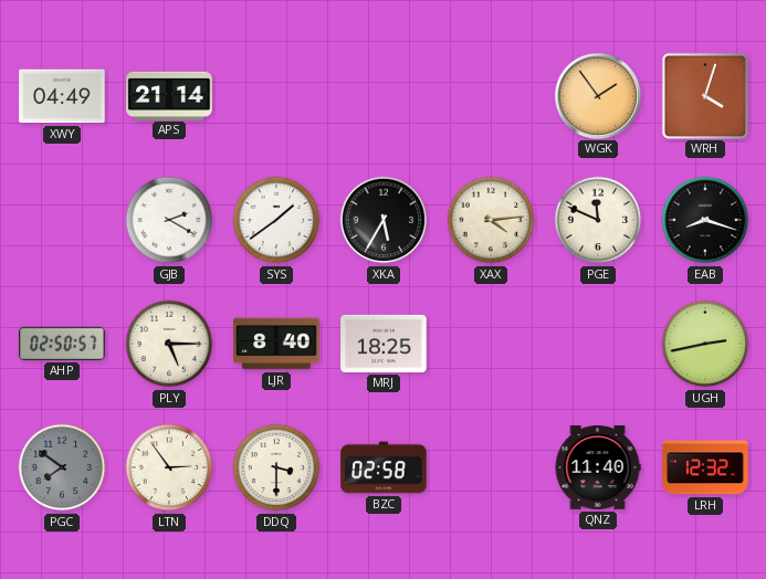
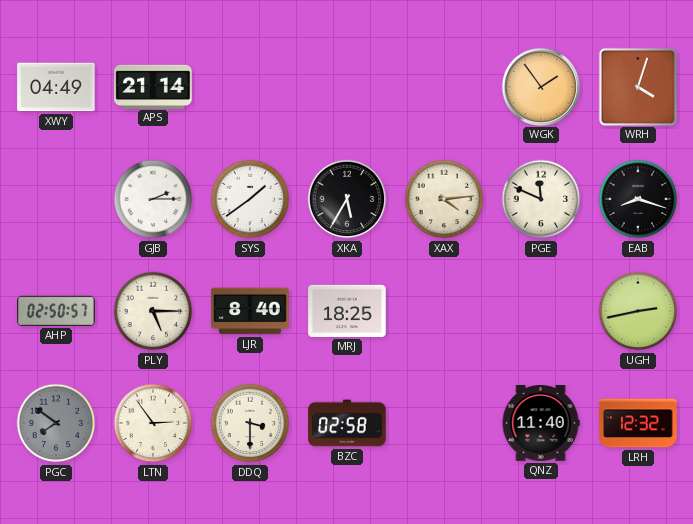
GJB: 2:20 -> 2:15
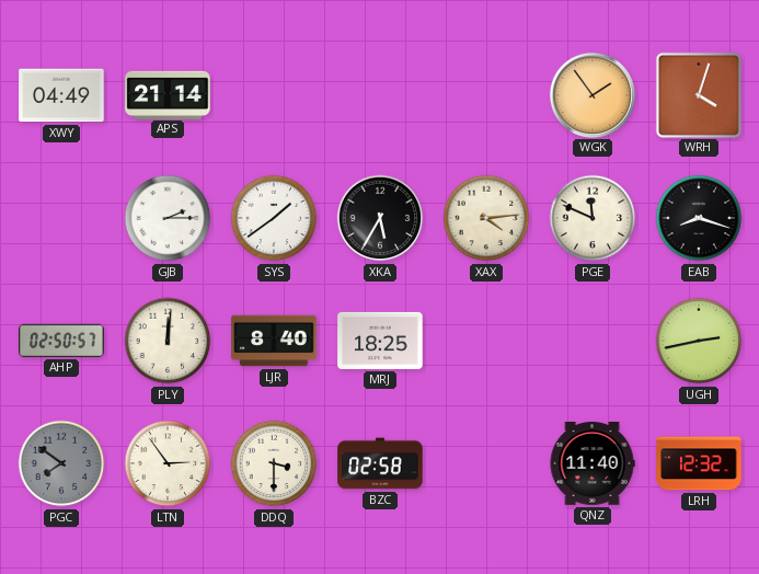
PLY: 5:15 -> 12:01
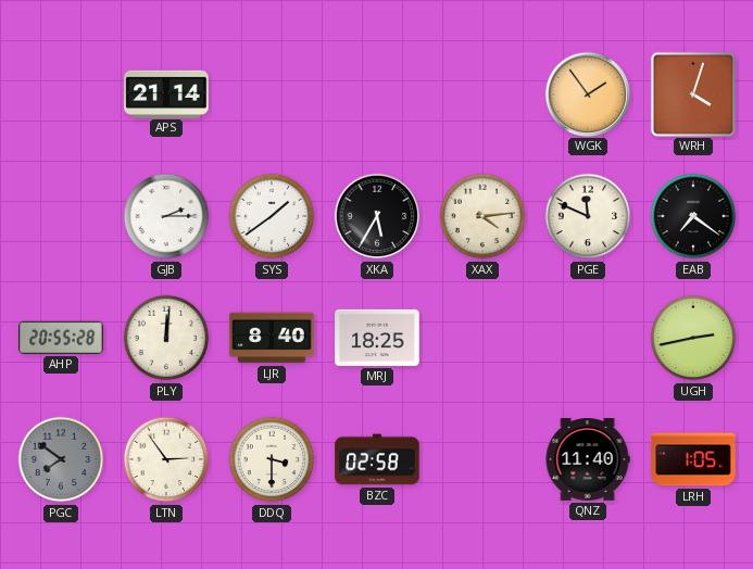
XWY: 04:49 -> none
EAB: 8:18 -> 7:21
AHP: 02:50 -> 20:55
LRH: 12:32 -> 1:05
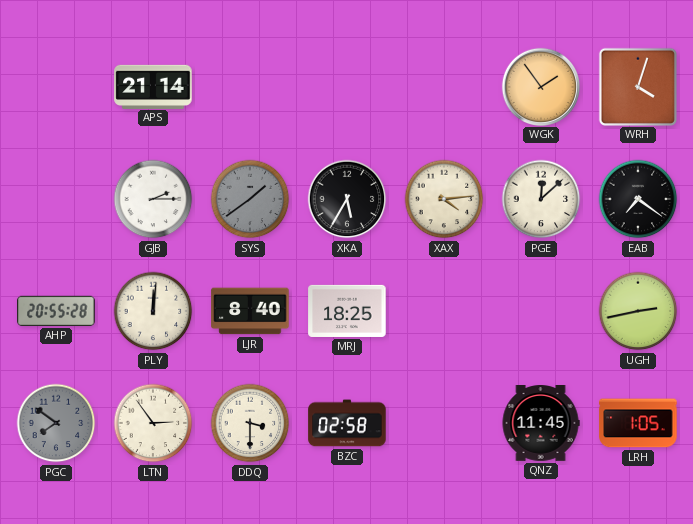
SYS dial: white -> grey
PGE: 11:49 -> 12:08
QNZ: 11:40 -> 11:45
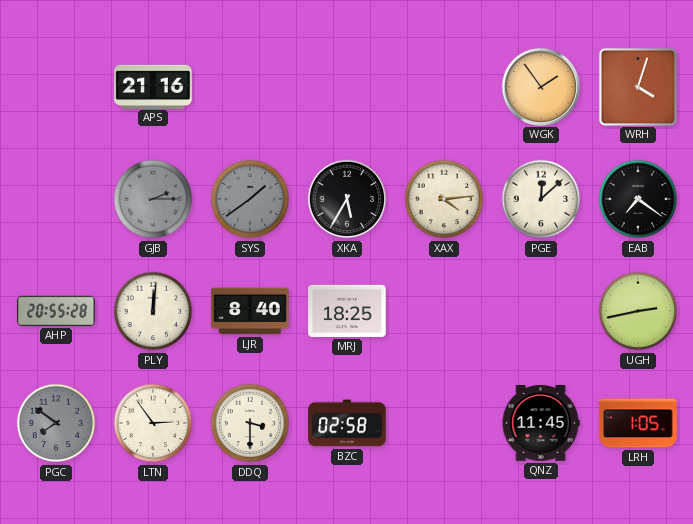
APS: 21:14 -> 21:16
GJB dial: white -> grey
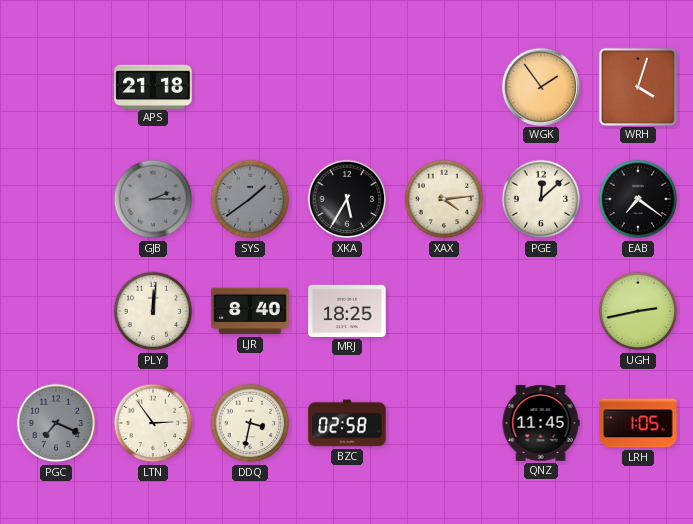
APS: 21:16 -> 21:18
AHP: 20:55 -> none
PGC: 7:51 -> 7:19
DDQ: 3:30 -> 3:32
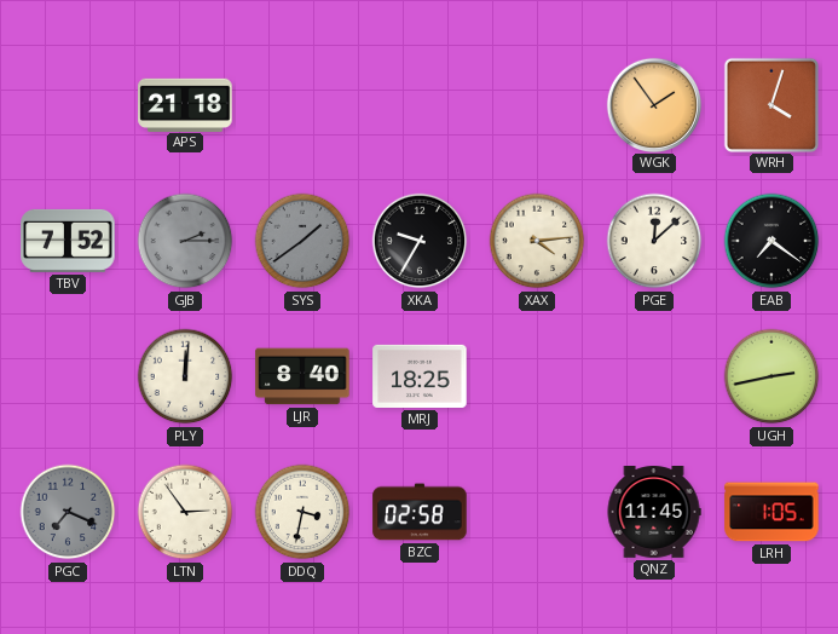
TBV: none -> 7:52
XKA: 5:35 -> 9:35
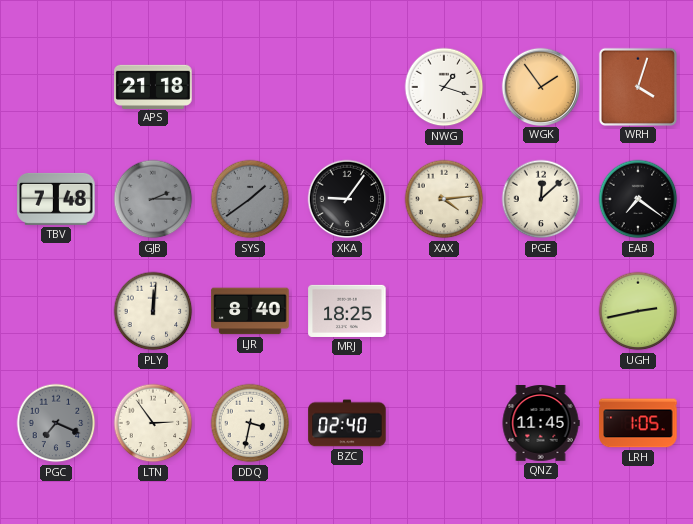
NWG: none -> 1:18
TBV: 7:52 -> 7:48
XKA: 9:35 -> 9:06
BZC: 02:58 -> 02:40
